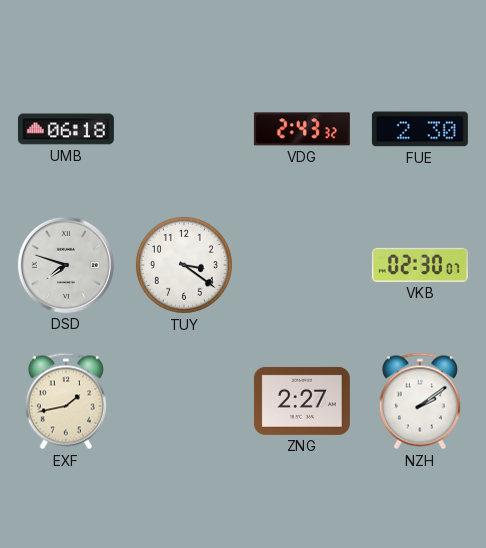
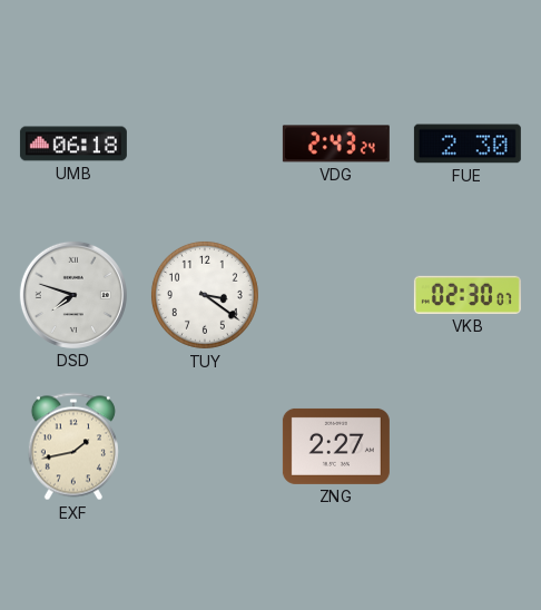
VDG: 2:43:32 -> 2:43:24
NZH: 2:09 -> none
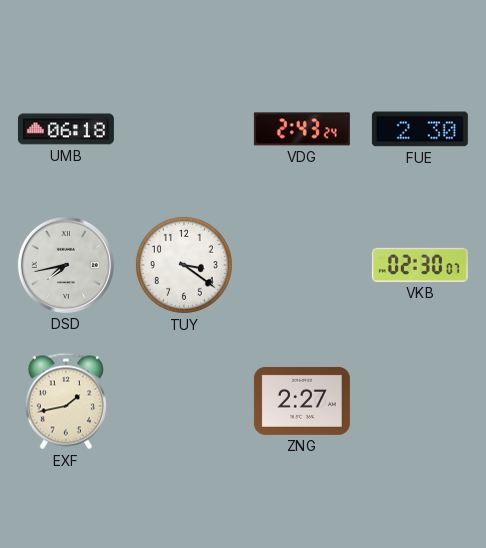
DSD: 7:48 -> 7:43
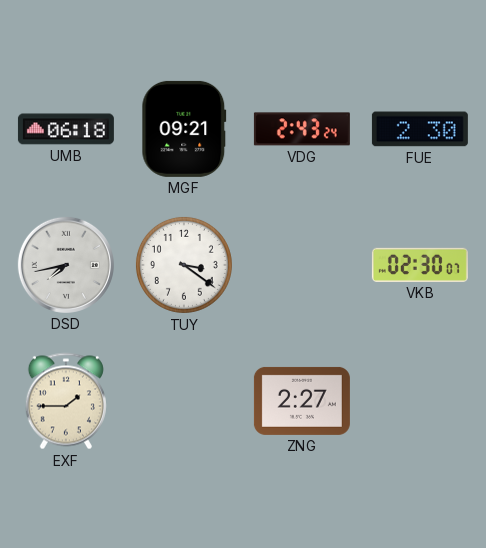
MGF: none -> 09:21
EXF: 1:43 -> 1:45
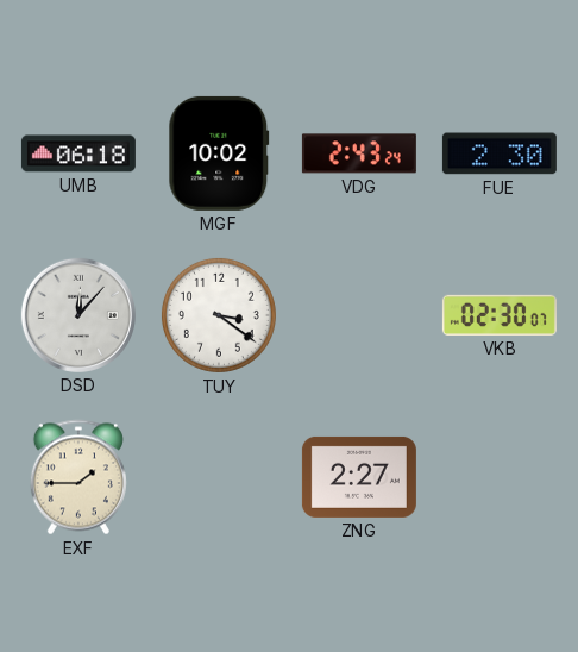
MGF: 09:21 -> 10:02
DSD: 7:43 -> 12:07
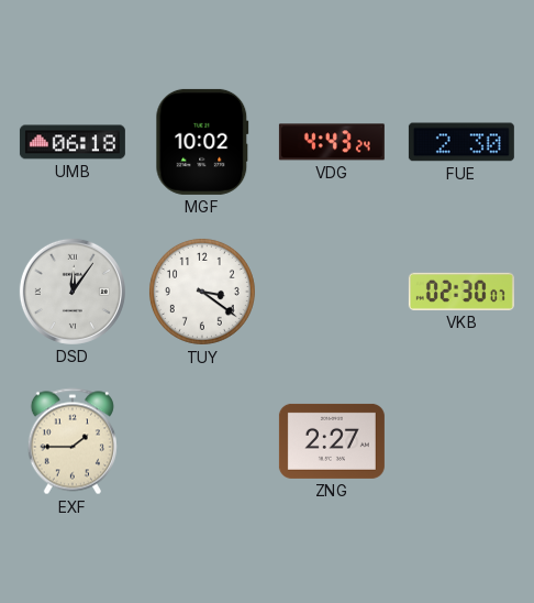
VDG: 2:43 -> 4:43
DSD: 12:07 -> 12:06
